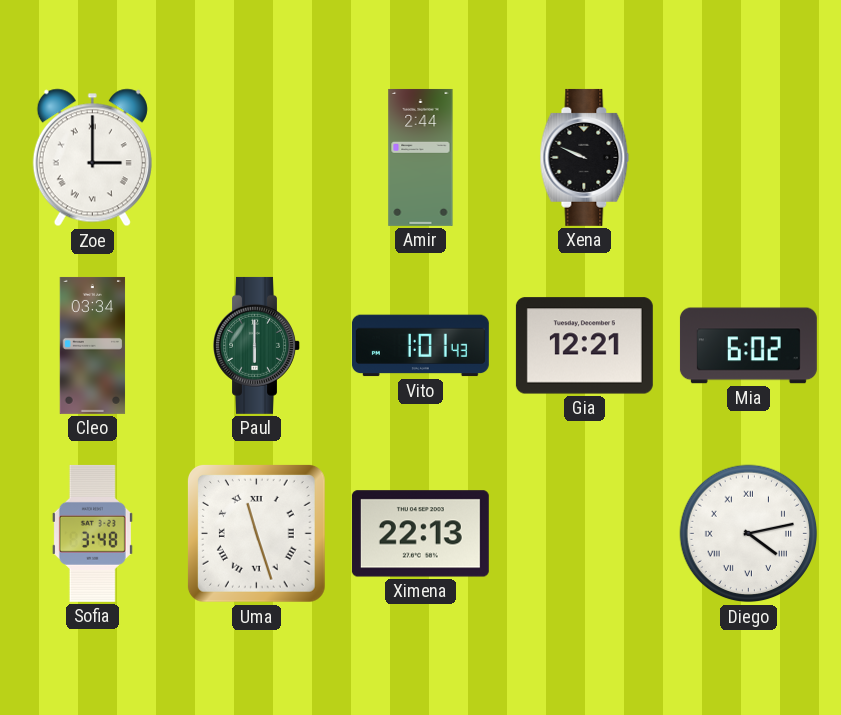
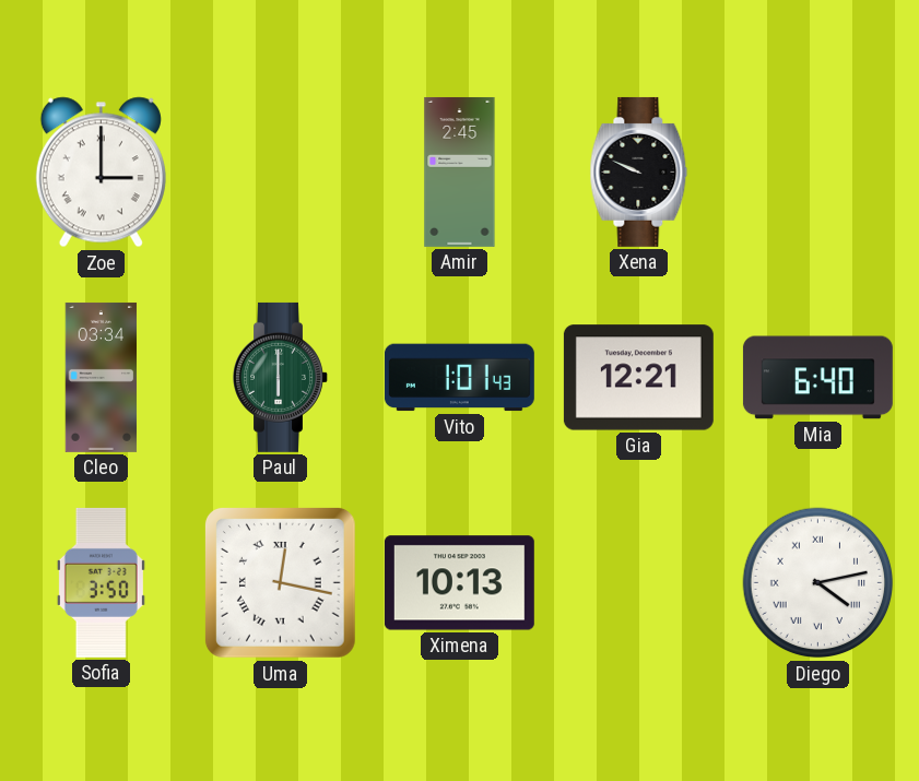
Amir: 2:44 -> 2:45
Mia: 6:02 -> 6:40
Sofia: 3:48 -> 3:50
Uma: 11:27 -> 12:17
Ximena: 22:13 -> 10:13
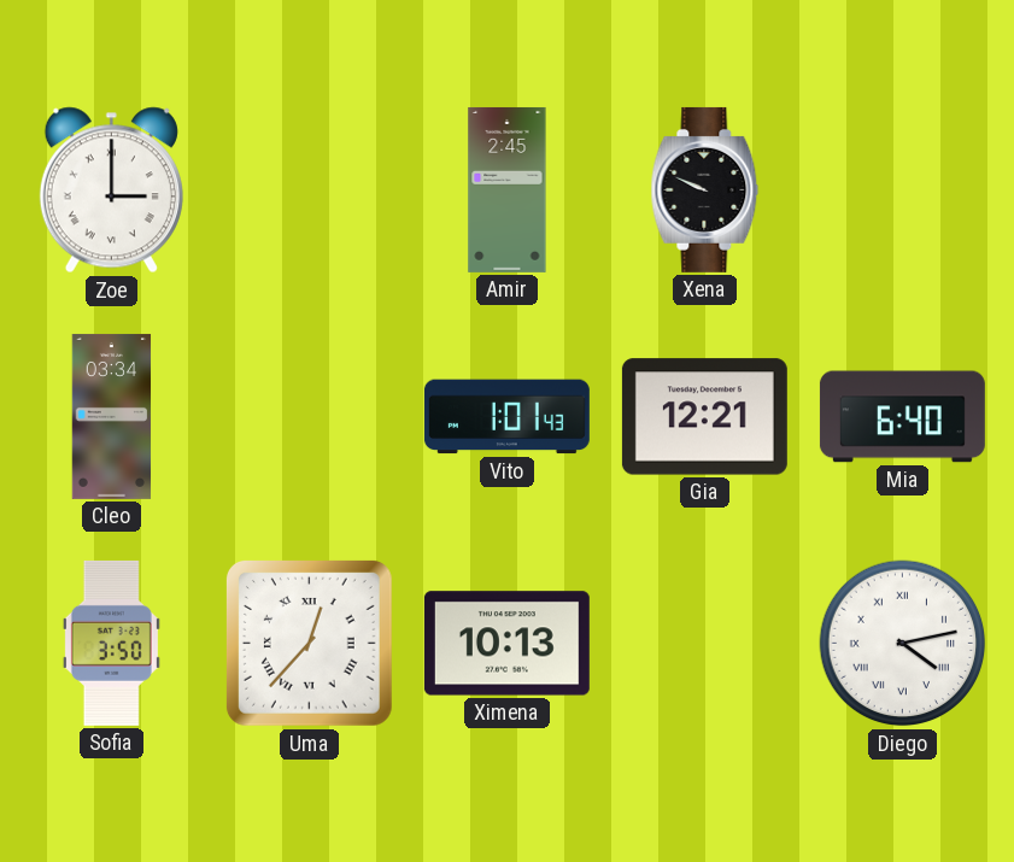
Paul: 6:00 -> none
Uma: 12:17 -> 12:37
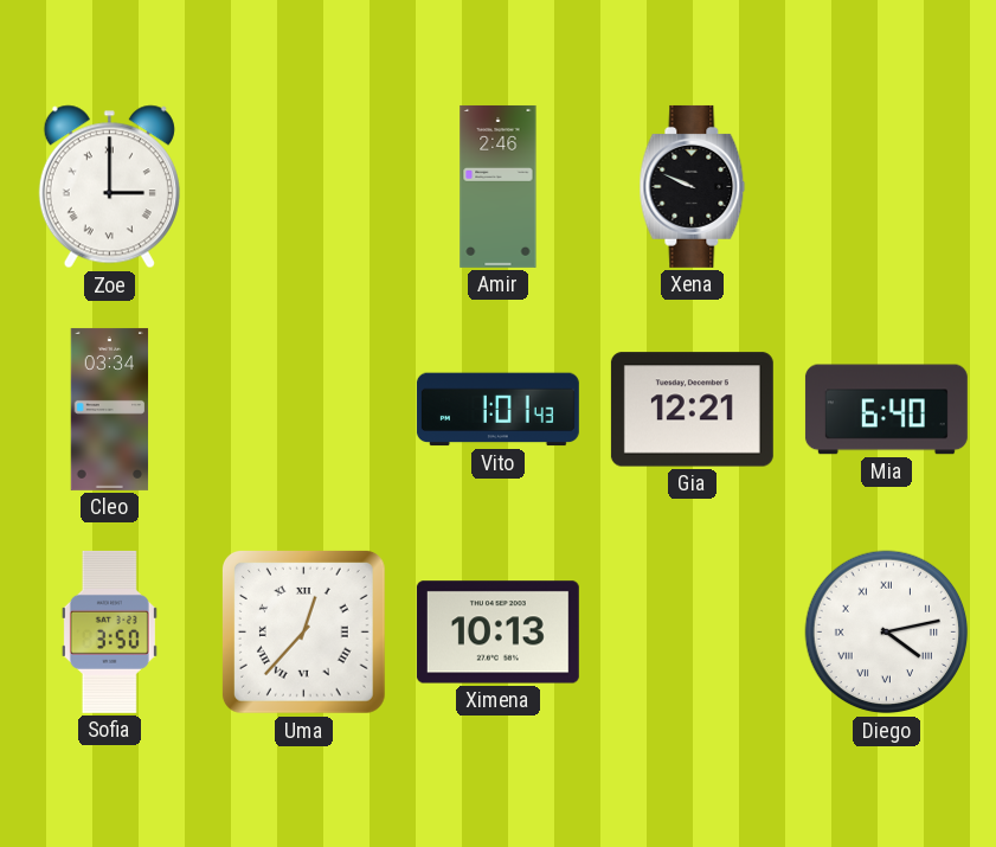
Amir: 2:45 -> 2:46
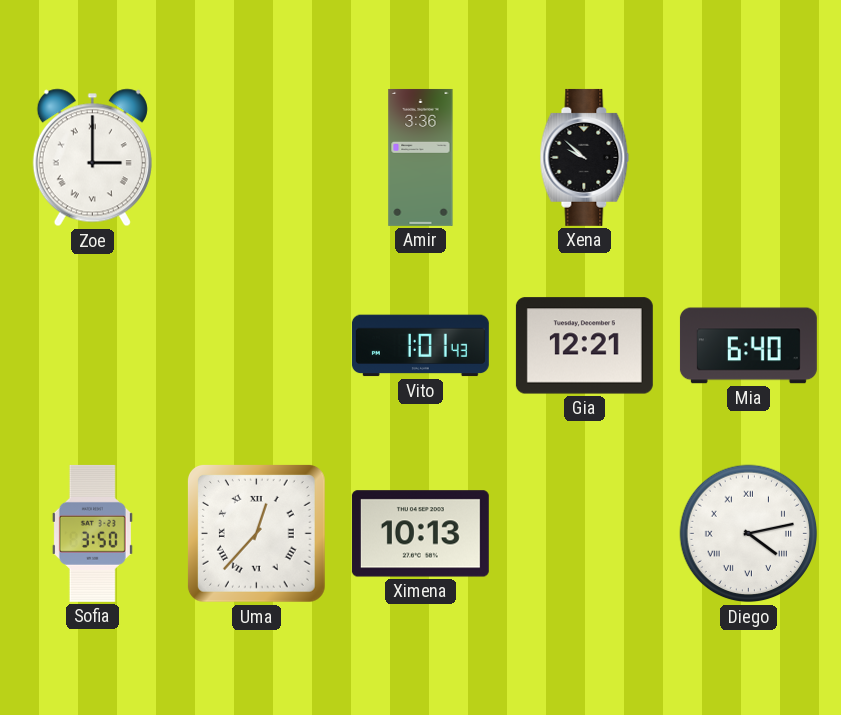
Amir: 2:46 -> 3:36
Xena: 9:49 -> 9:52
Cleo: 03:34 -> none
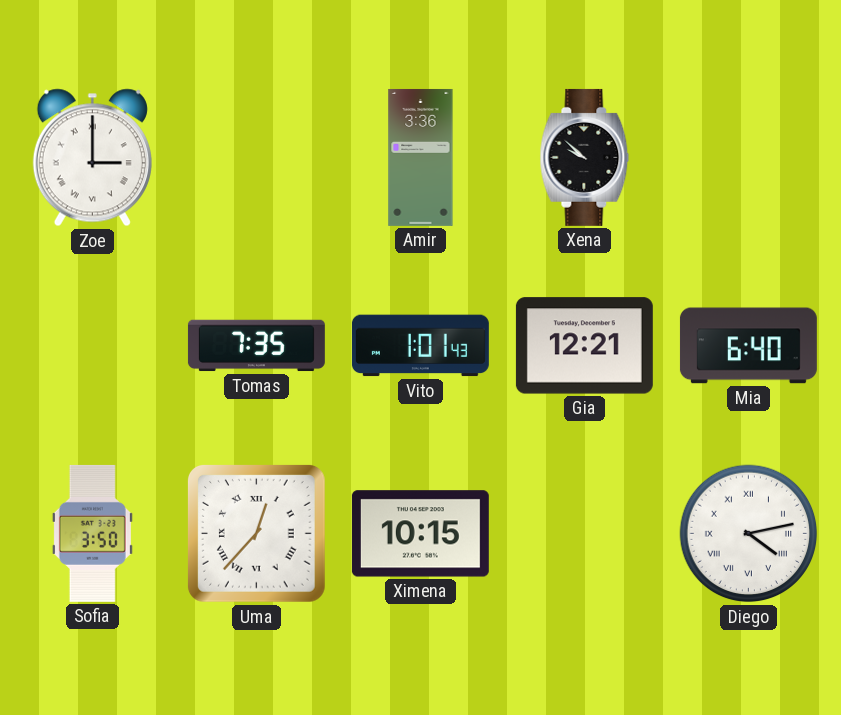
Tomas: none -> 7:35
Ximena: 10:13 -> 10:15
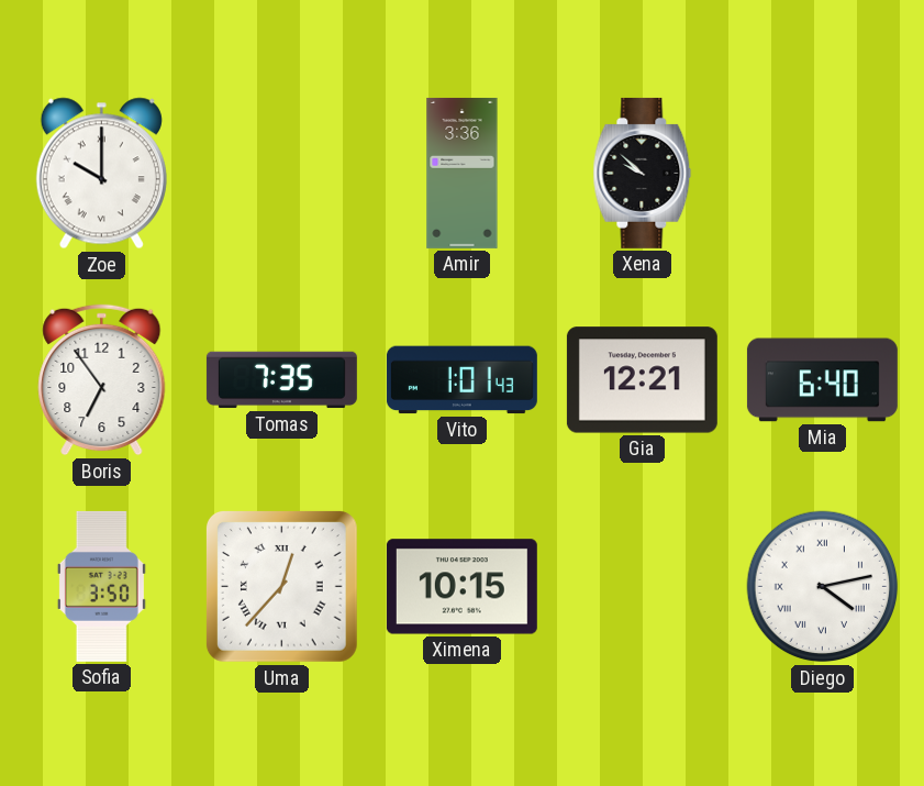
Zoe: 3:00 -> 10:00
Boris: none -> 6:54
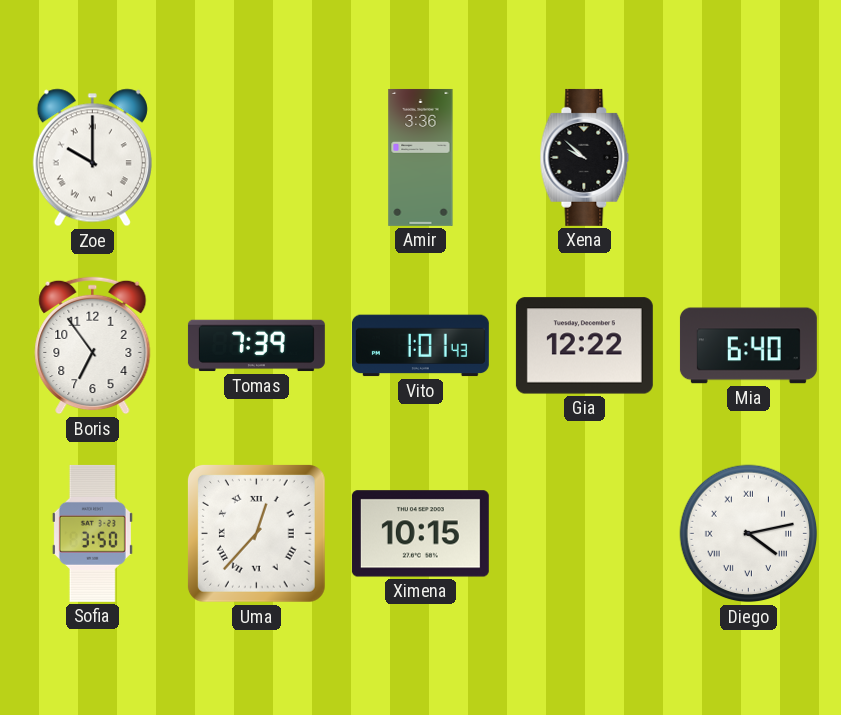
Tomas: 7:35 -> 7:39
Gia: 12:21 -> 12:22
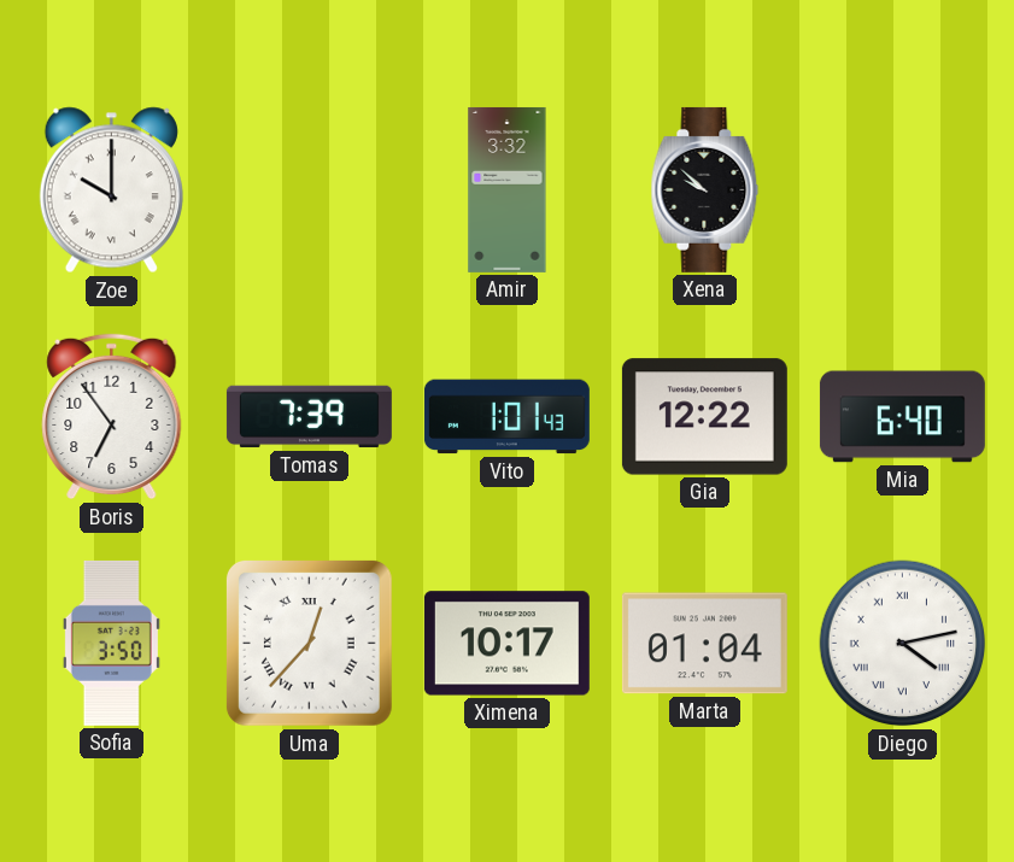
Amir: 3:36 -> 3:32
Ximena: 10:15 -> 10:17
Marta: none -> 01:04
